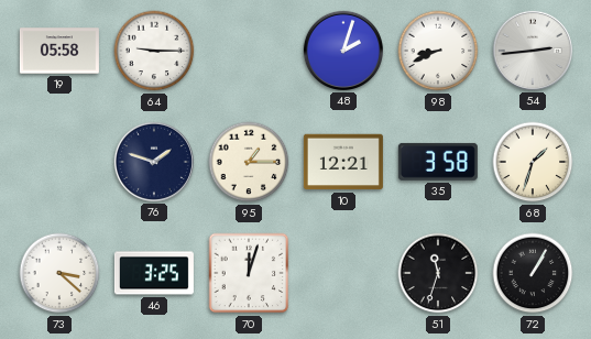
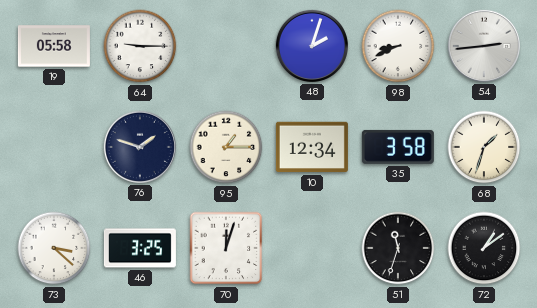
10: 12:21 -> 12:34
72: 1:05 -> 1:09
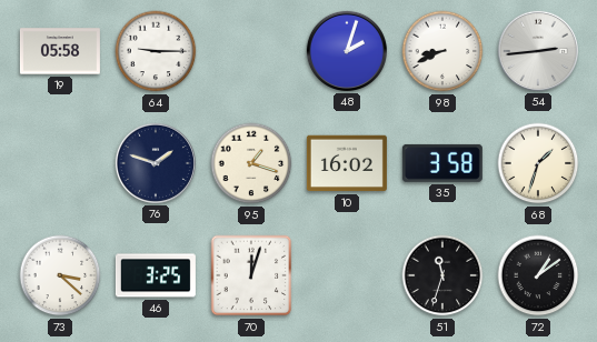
95: 1:15 -> 1:18
10: 12:34 -> 16:02
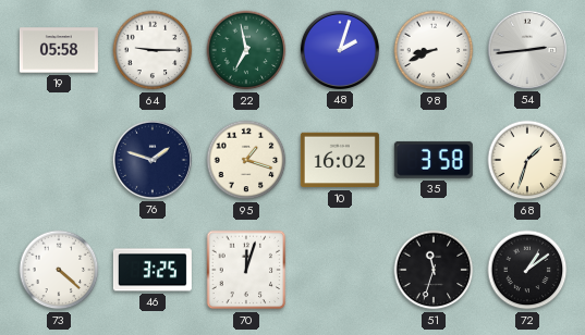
22: none -> 6:58
73: 3:22 -> 4:22
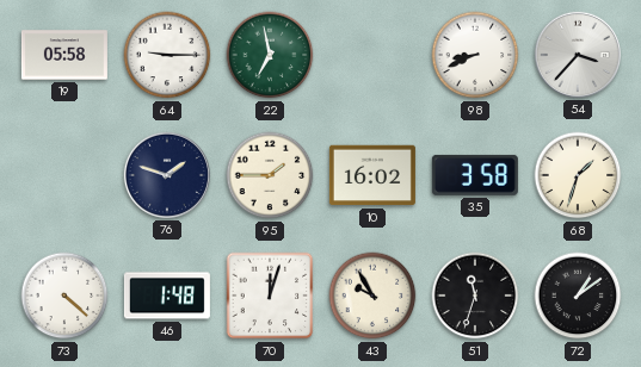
48: 2:03 -> none
54: 2:44 -> 3:37
95: 1:18 -> 1:45
46: 3:25 -> 1:48
43: none -> 9:55
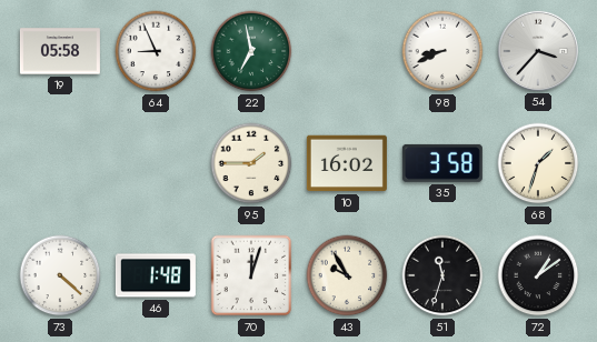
64: 9:15 -> 8:56
76: 1:48 -> none
